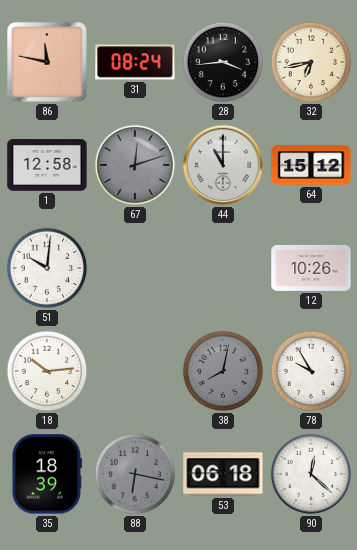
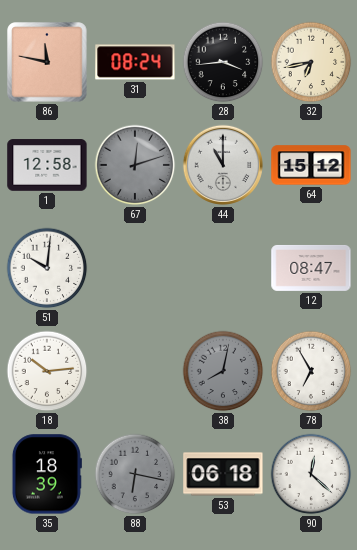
12: 10:26 -> 08:47
78: 9:55 -> 6:55
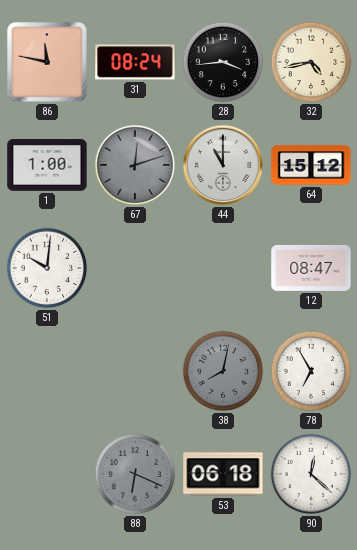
32: 6:43 -> 4:43
1: 12:58 -> 1:00
18: 10:14 -> none
35: 18:39 -> none
88: 6:17 -> 6:19
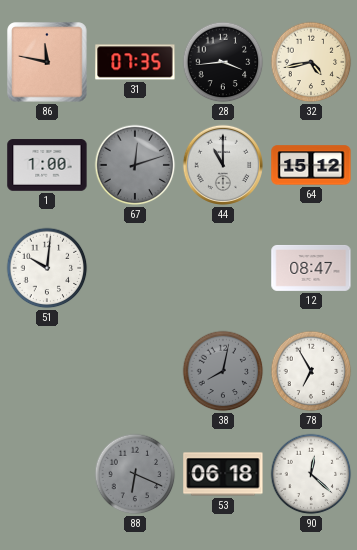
31: 08:24 -> 07:35
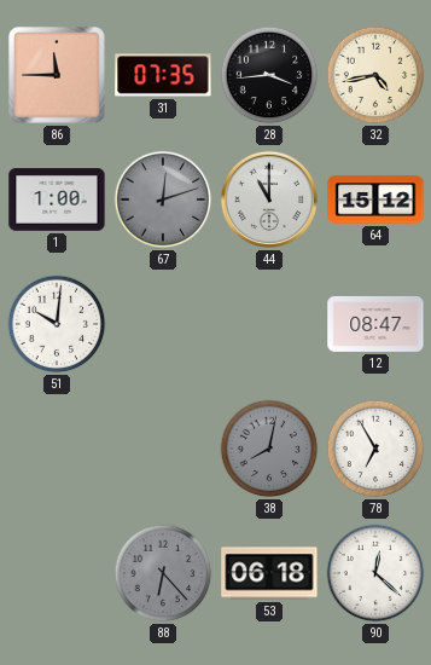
86: 11:47 -> 11:45
88: 6:19 -> 6:23
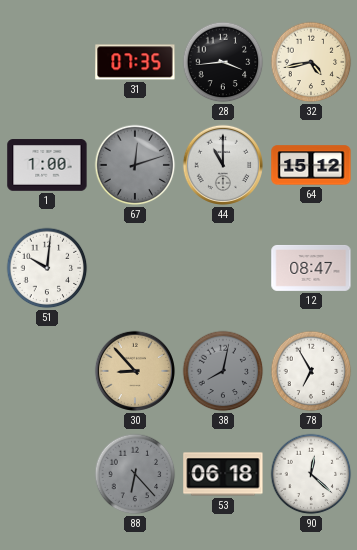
86: 11:45 -> none
30: none -> 8:53
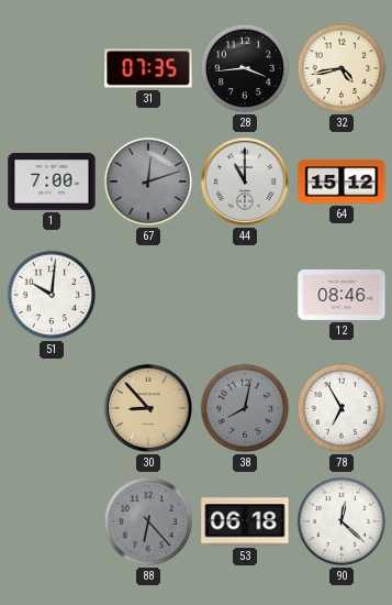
1: 1:00 -> 7:00
12: 08:47 -> 08:46
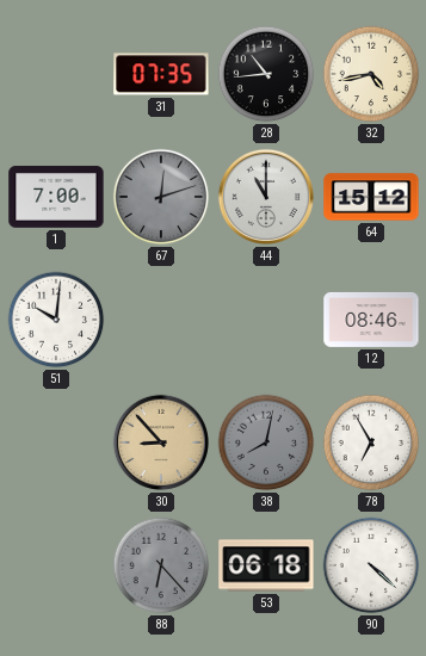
28: 3:44 -> 10:44
90: 12:22 -> 4:22
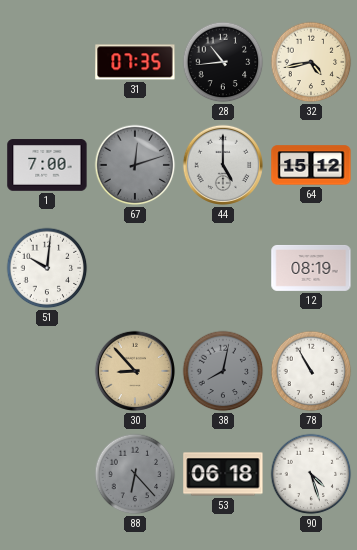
44: 11:00 -> 5:00
12: 08:46 -> 08:19
78: 6:55 -> 10:55
90: 4:22 -> 4:27
